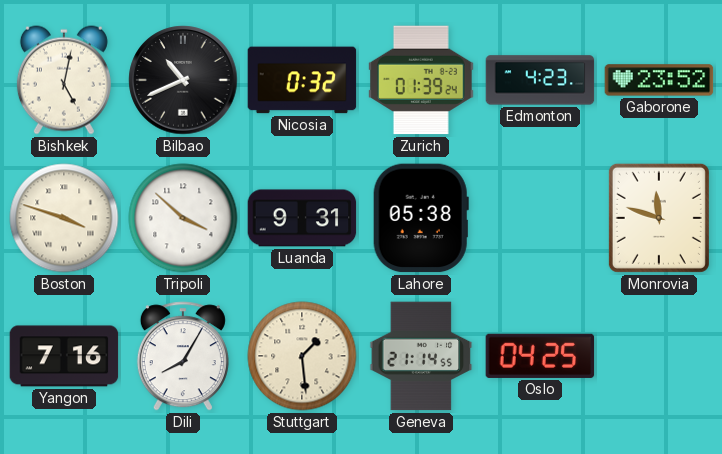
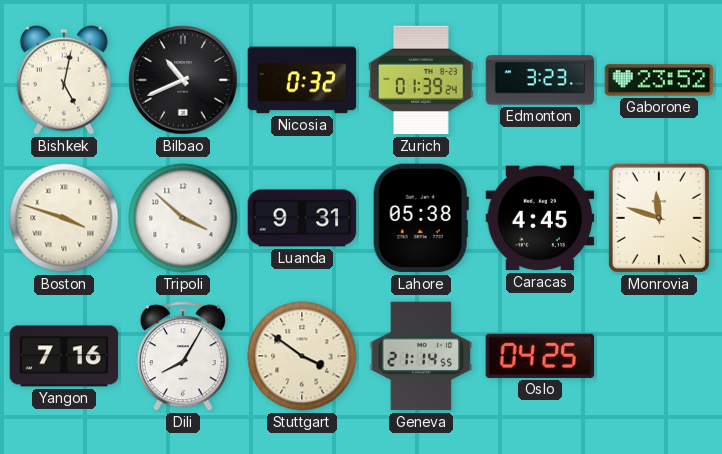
Edmonton: 4:23 -> 3:23
Caracas: none -> 4:45
Stuttgart: 1:29 -> 3:51
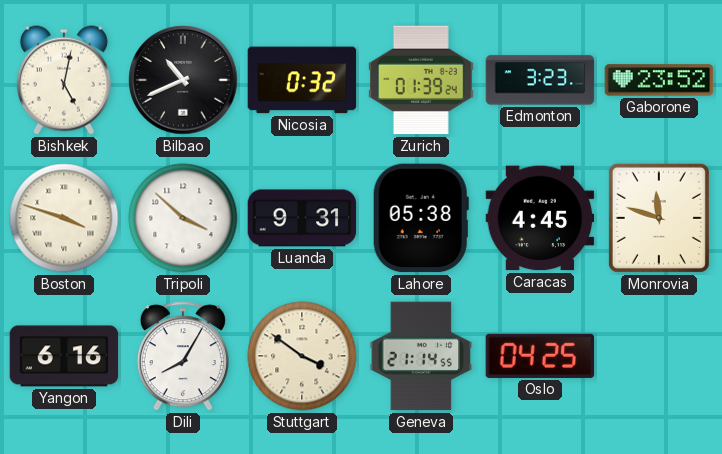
Yangon: 7:16 -> 6:16
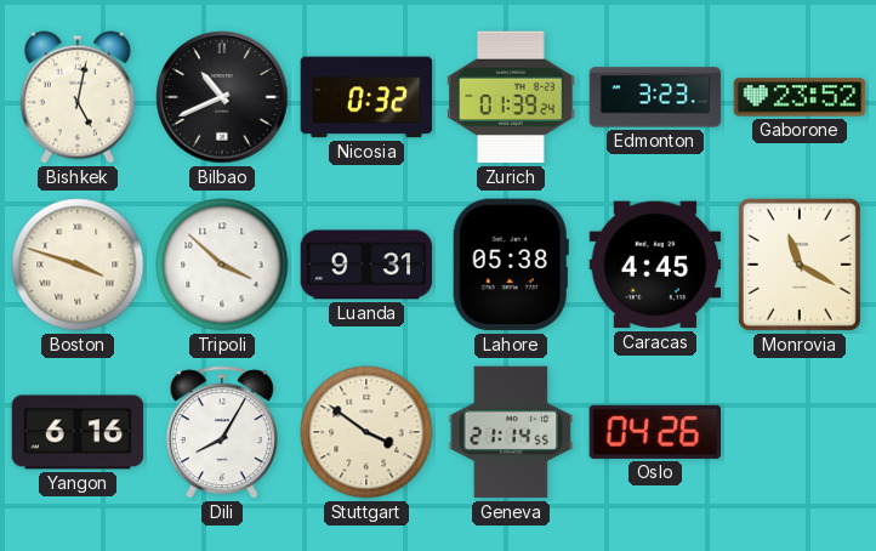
Monrovia: 11:48 -> 11:20
Oslo: 04:25 -> 04:26
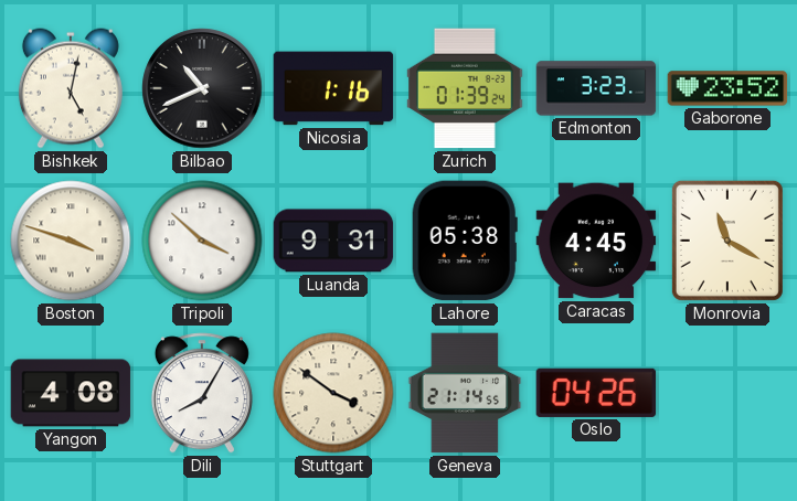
Nicosia: 0:32 -> 1:16
Yangon: 6:16 -> 4:08
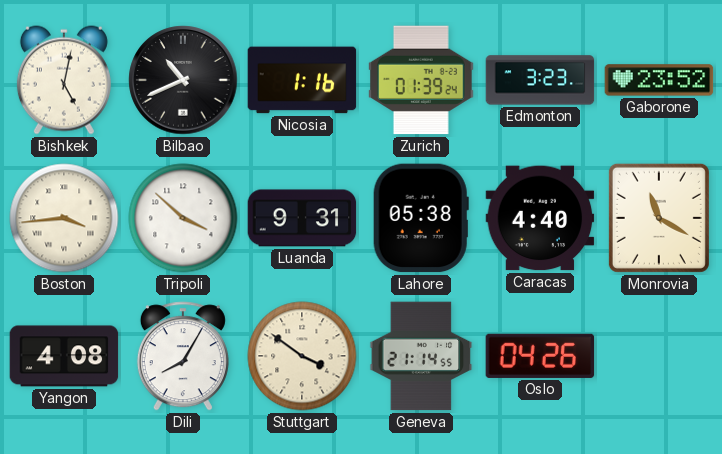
Boston: 3:48 -> 3:44
Caracas: 4:45 -> 4:40
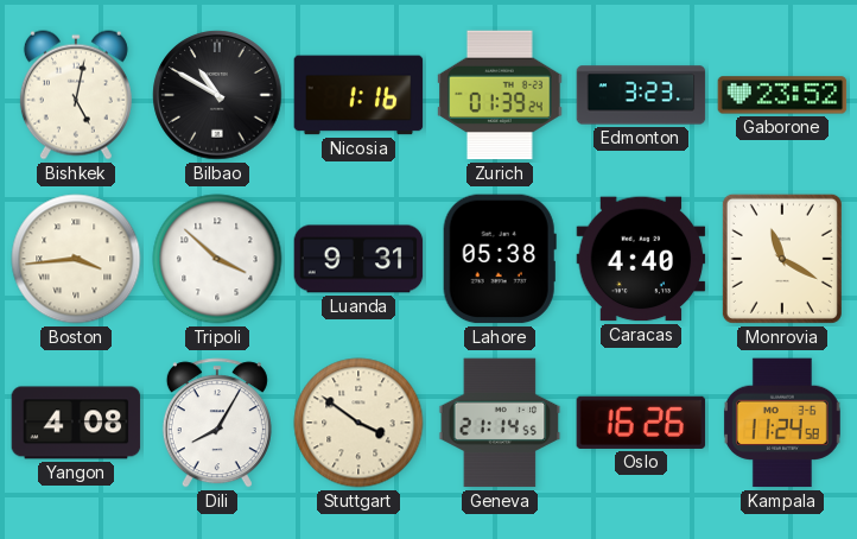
Bilbao: 10:41 -> 10:50
Oslo: 04:26 -> 16:26
Kampala: none -> 11:24
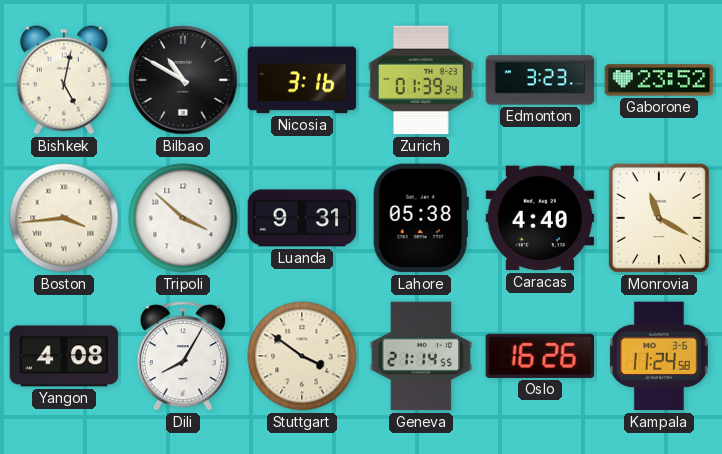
Nicosia: 1:16 -> 3:16
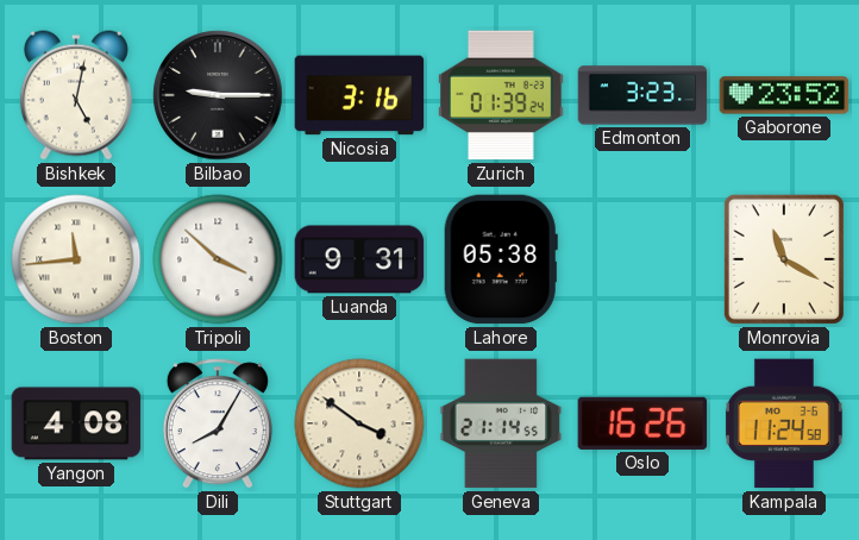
Bilbao: 10:50 -> 9:15
Boston: 3:44 -> 11:44
Caracas: 4:40 -> none
